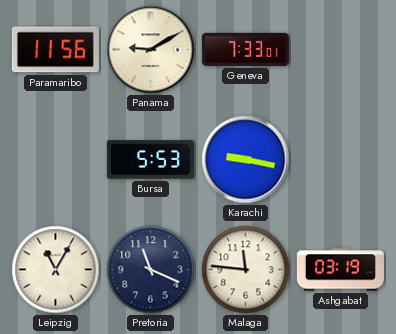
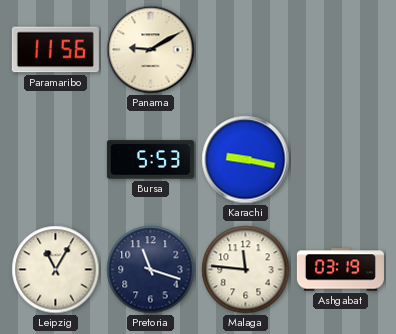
Geneva: 7:33 -> none
Pretoria: 11:19 -> 11:18
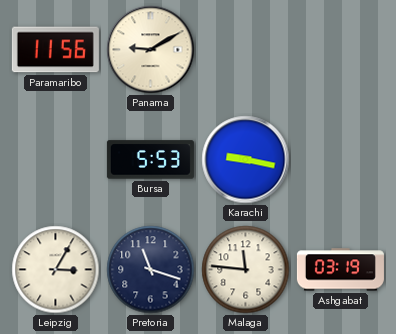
Leipzig: 11:05 -> 3:05
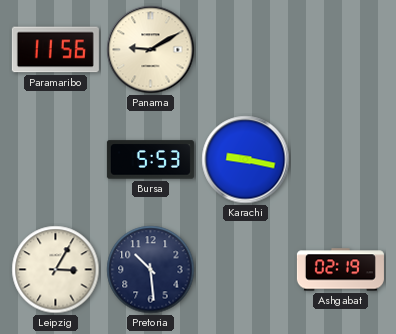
Pretoria: 11:18 -> 10:29
Malaga: 11:46 -> none
Ashgabat: 03:19 -> 02:19
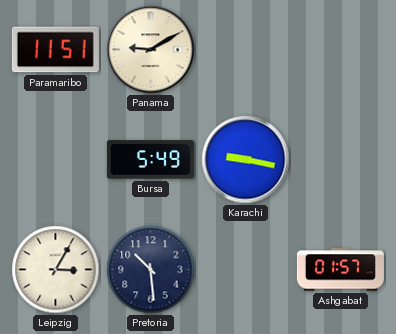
Paramaribo: 11:56 -> 11:51
Bursa: 5:53 -> 5:49
Ashgabat: 02:19 -> 01:57
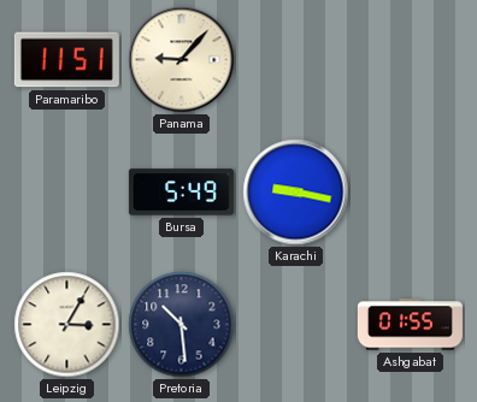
Panama: 9:10 -> 9:07
Ashgabat: 01:57 -> 01:55
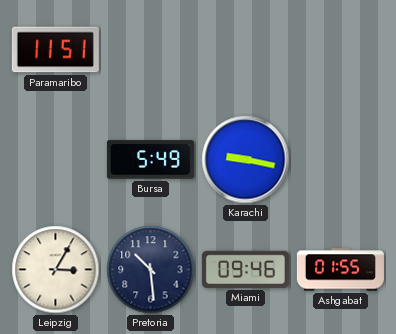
Panama: 9:07 -> none
Miami: none -> 09:46
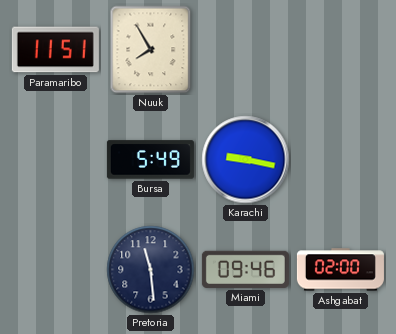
Nuuk: none -> 7:55
Leipzig: 3:05 -> none
Pretoria: 10:29 -> 11:29
Ashgabat: 01:55 -> 02:00
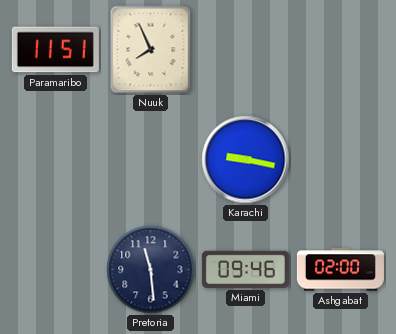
Nuuk: 7:55 -> 7:56
Bursa: 5:49 -> none
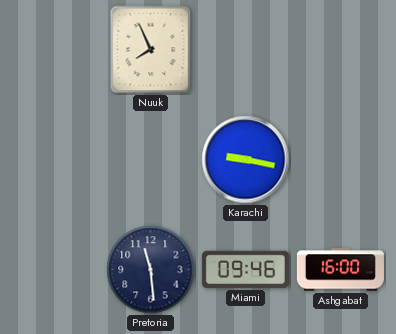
Paramaribo: 11:51 -> none
Ashgabat: 02:00 -> 16:00
